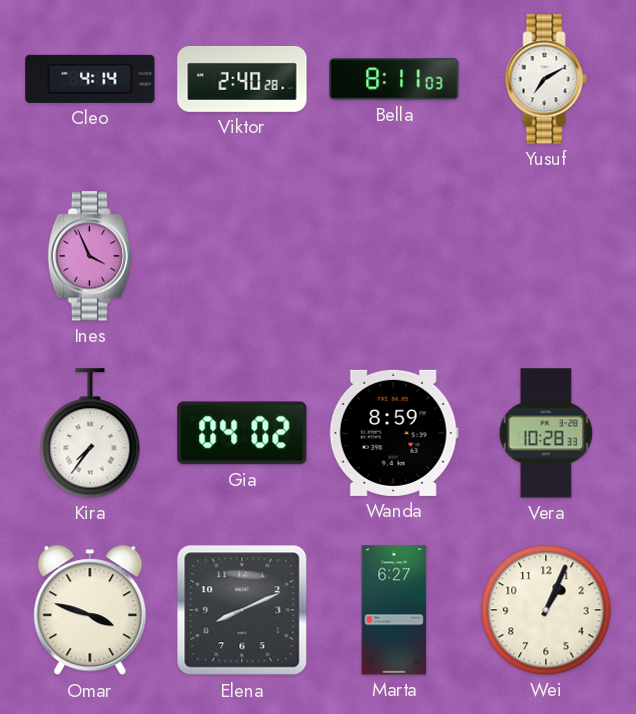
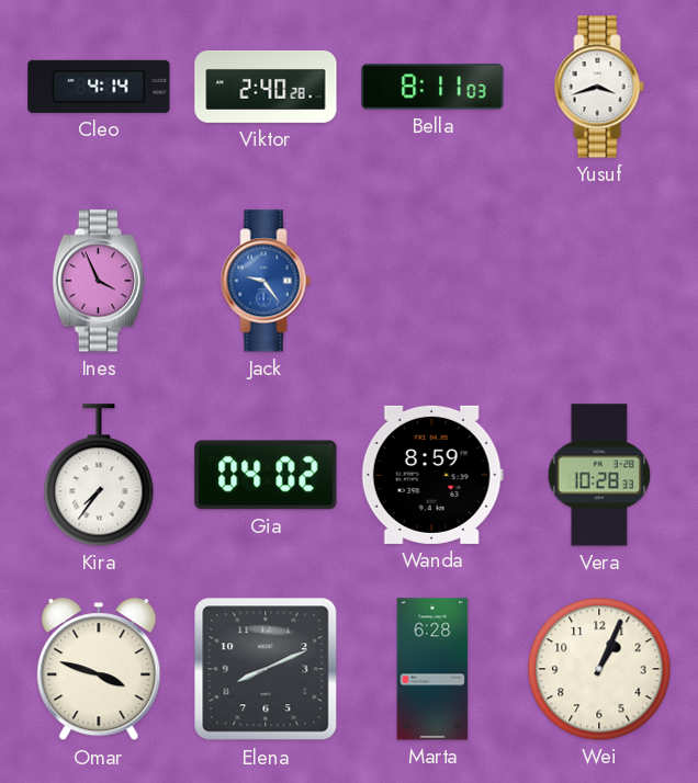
Yusuf: 7:10 -> 3:42
Jack: none -> 9:24
Marta: 6:27 -> 6:28
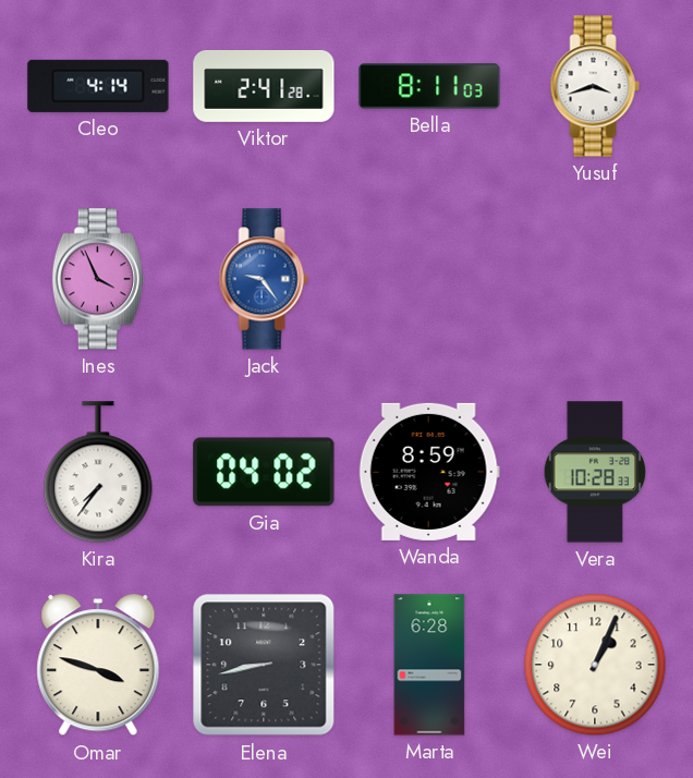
Viktor: 2:40 -> 2:41
Elena: 8:11 -> 8:43
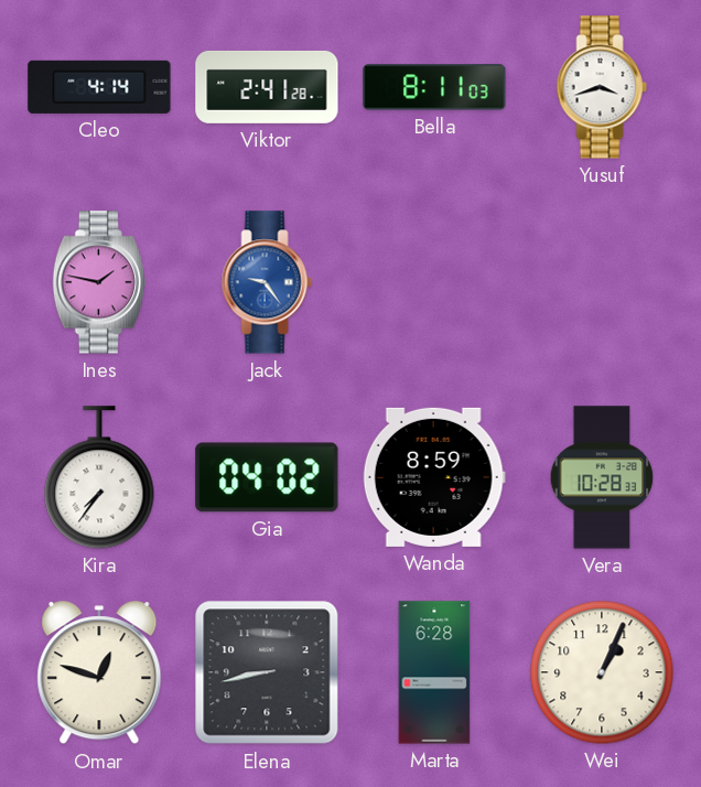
Ines: 3:56 -> 1:47
Omar: 3:48 -> 12:48
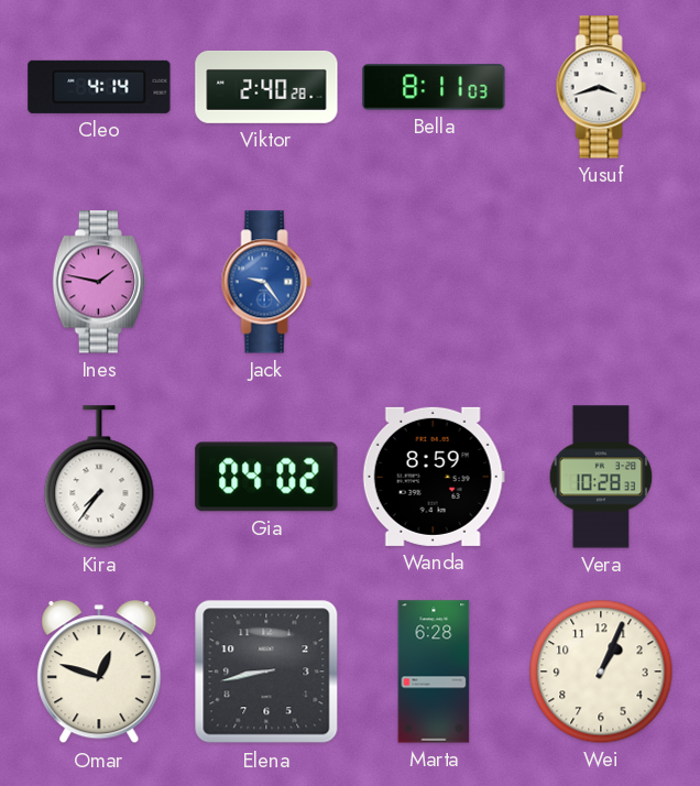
Viktor: 2:41 -> 2:40
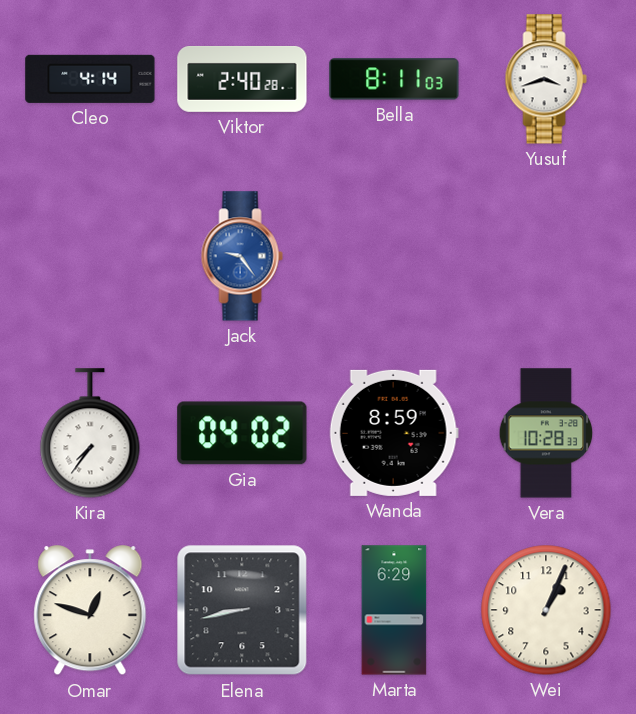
Ines: 1:47 -> none
Marta: 6:28 -> 6:29
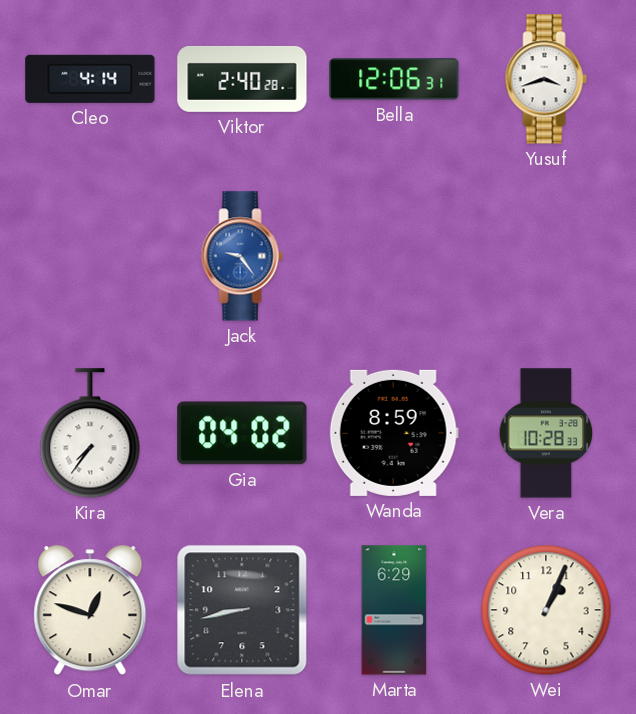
Bella: 8:11 -> 12:06
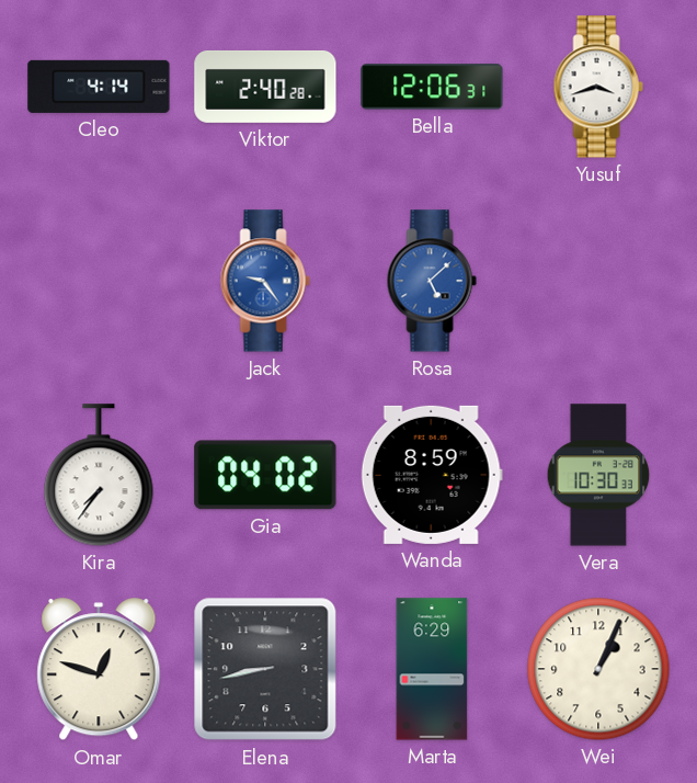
Rosa: none -> 5:08
Vera: 10:28 -> 10:30
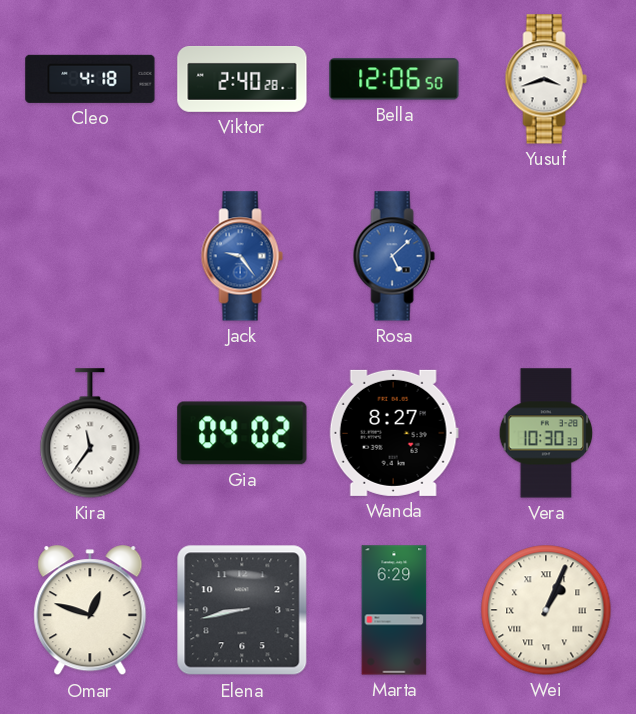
Cleo: 4:14 -> 4:18
Bella: 12:06:31 -> 12:06:50
Kira: 7:36 -> 11:36
Wanda: 8:59 -> 8:27
Wei numerals: Arabic -> Roman
